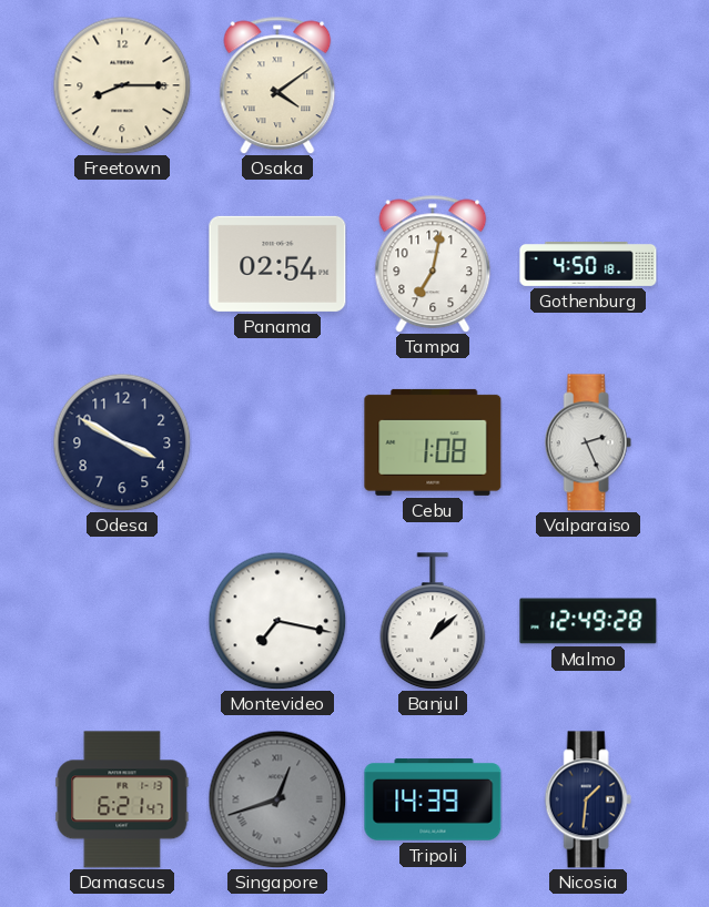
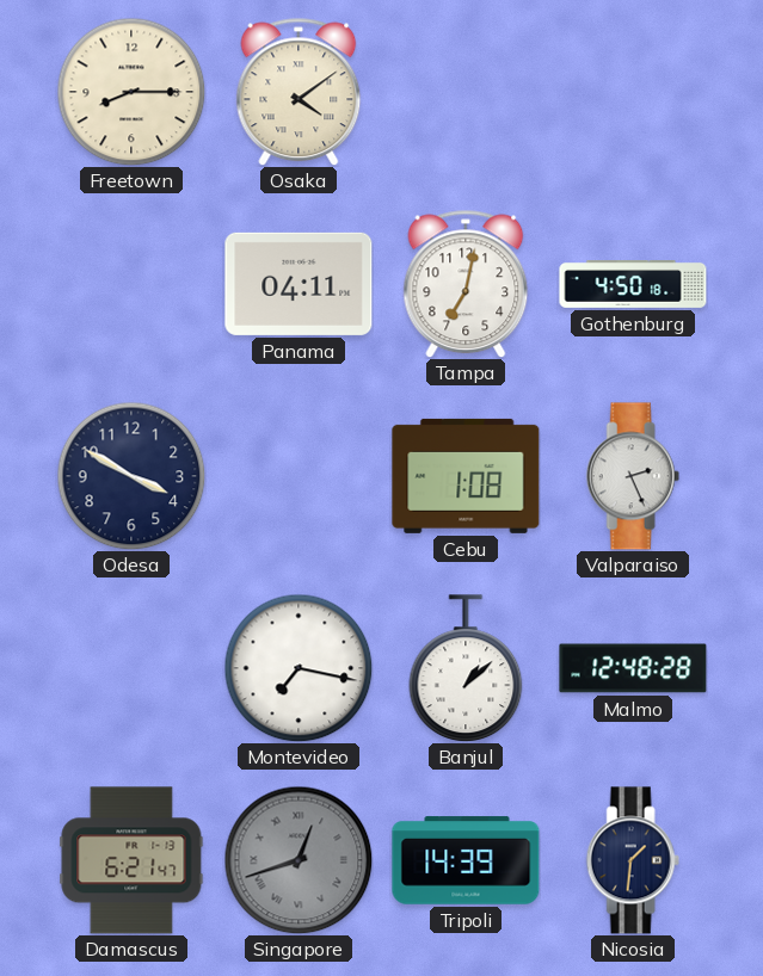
Panama: 02:54 -> 04:11
Malmo: 12:49 -> 12:48
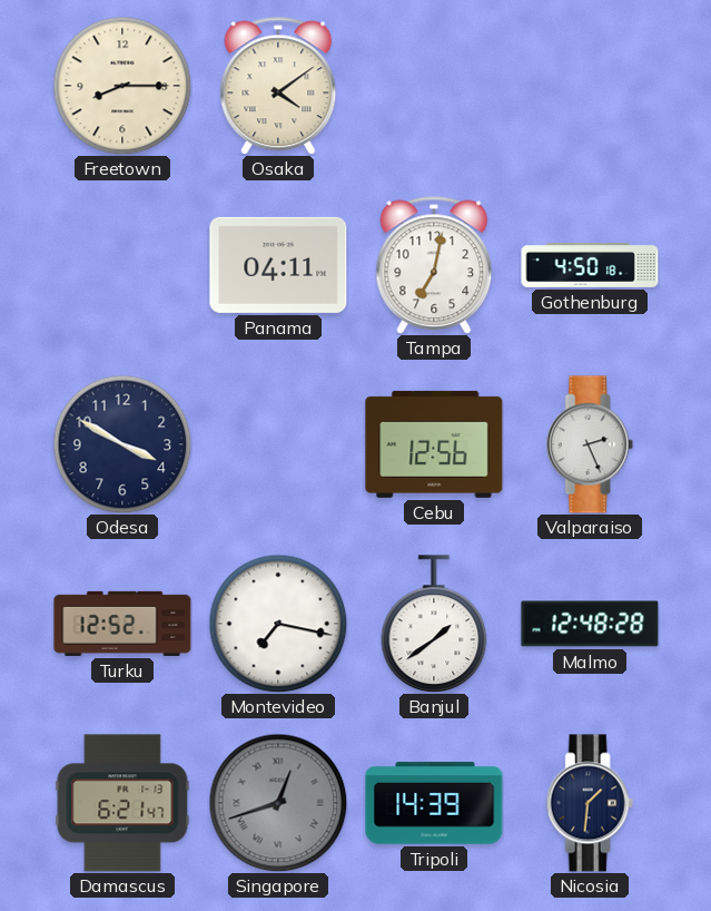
Cebu: 1:08 -> 12:56
Turku: none -> 12:52
Banjul: 1:08 -> 1:39
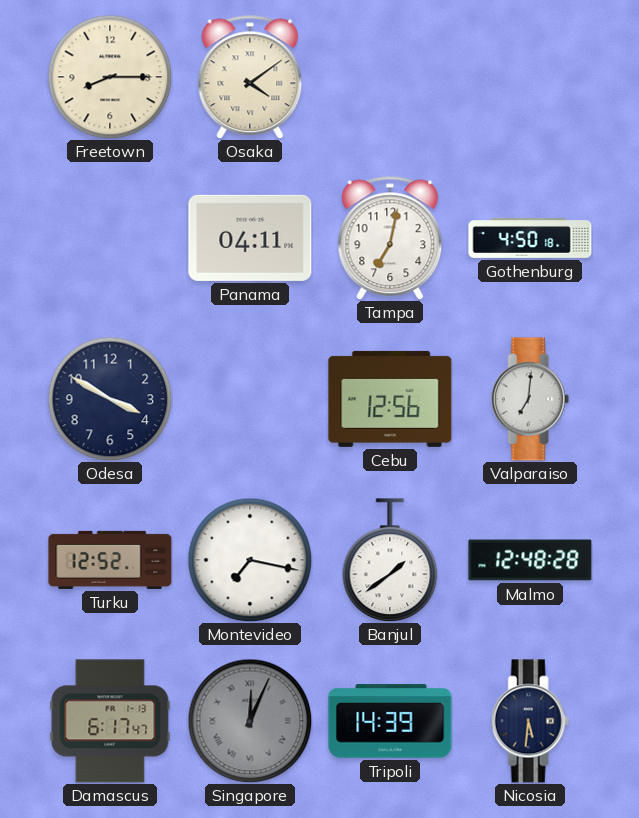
Valparaiso: 2:26 -> 7:01
Damascus: 6:21 -> 6:17
Singapore: 12:42 -> 12:04
Nicosia: 1:31 -> 5:31
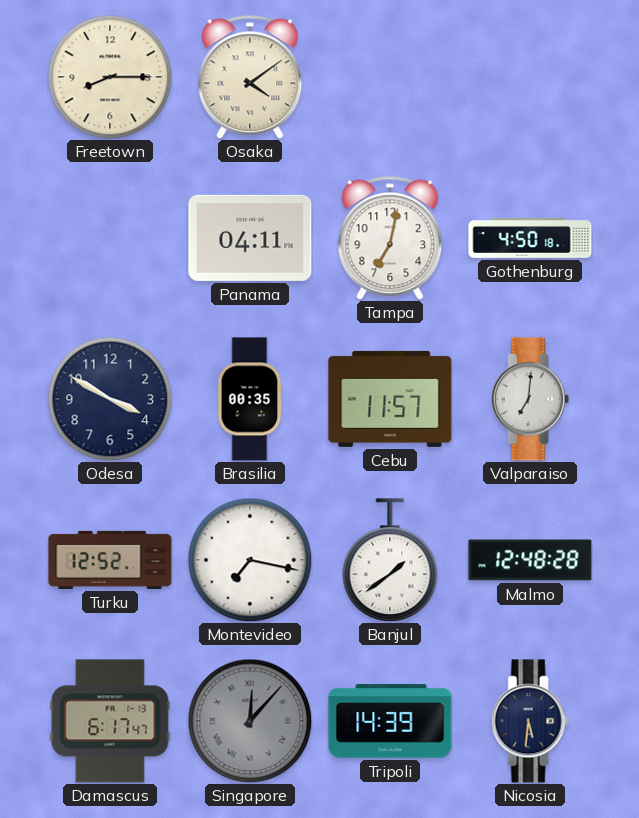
Brasilia: none -> 00:35
Cebu: 12:56 -> 11:57
Singapore: 12:04 -> 12:07
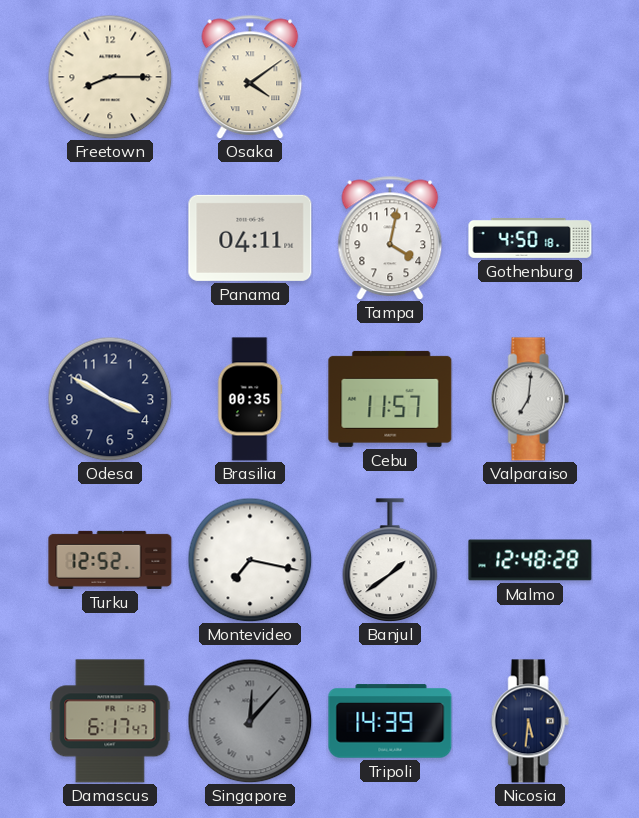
Tampa: 7:02 -> 4:02
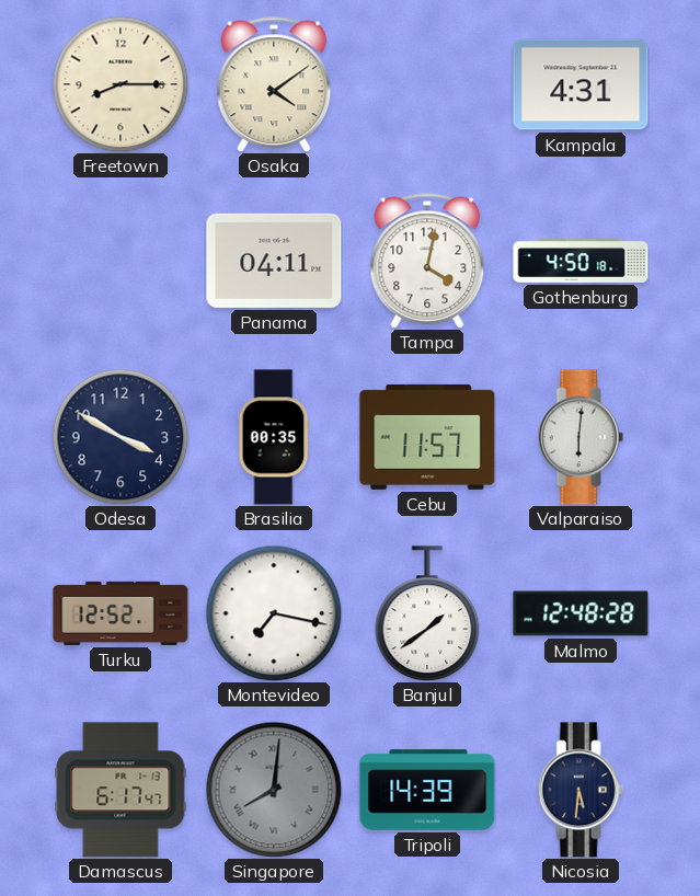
Kampala: none -> 4:31
Valparaiso: 7:01 -> 6:01
Singapore: 12:07 -> 8:01
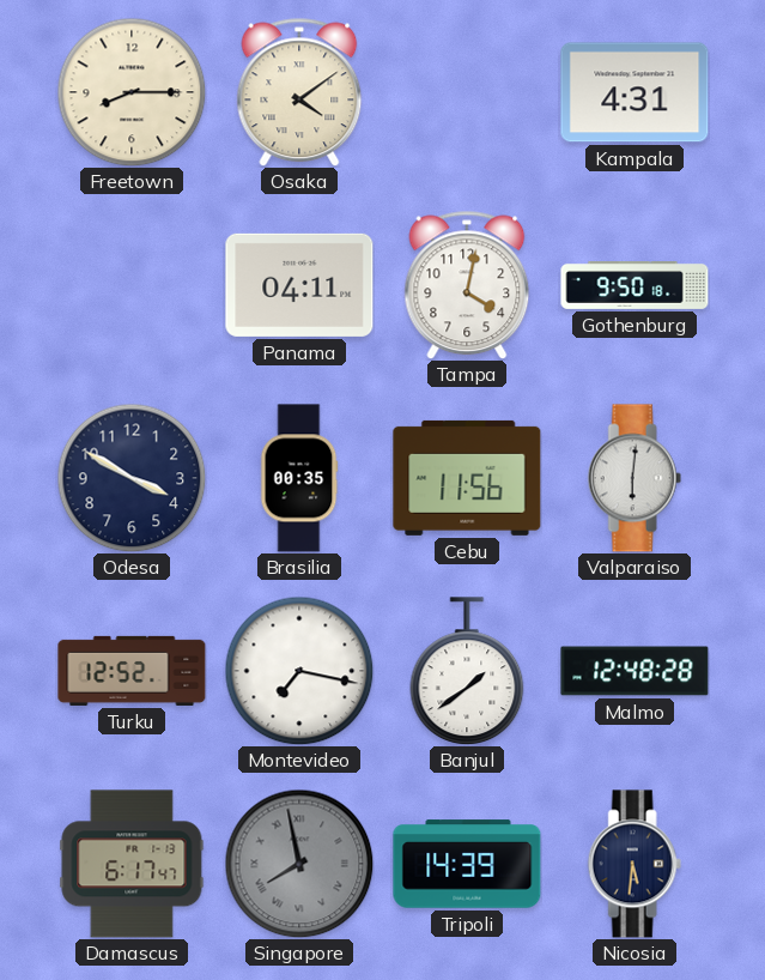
Gothenburg: 4:50 -> 9:50
Cebu: 11:57 -> 11:56
Singapore: 8:01 -> 7:58
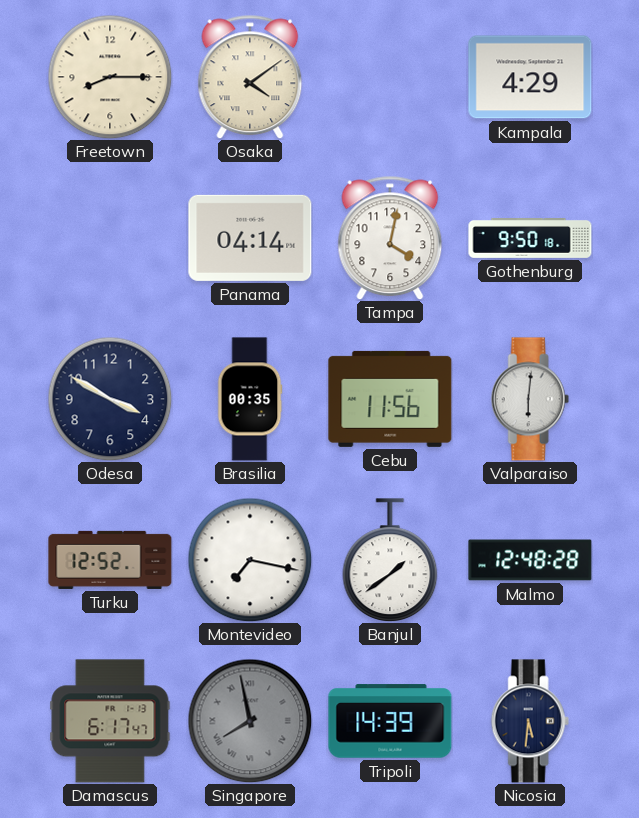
Kampala: 4:31 -> 4:29
Panama: 04:11 -> 04:14
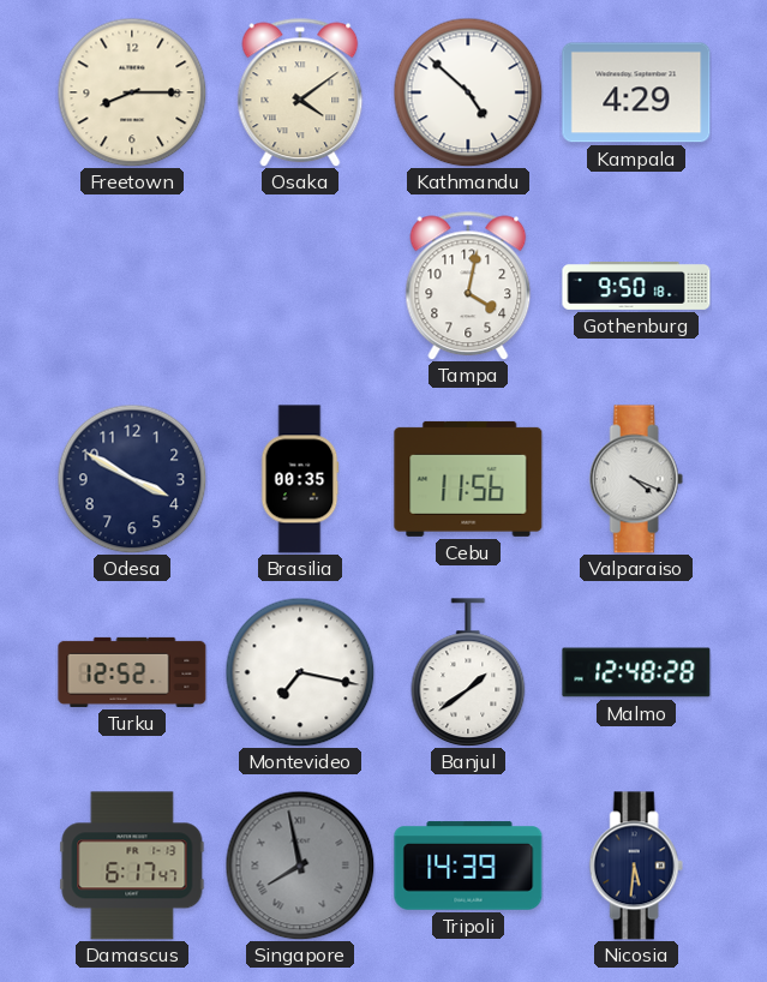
Kathmandu: none -> 4:52
Panama: 04:14 -> none
Valparaiso: 6:01 -> 4:19
